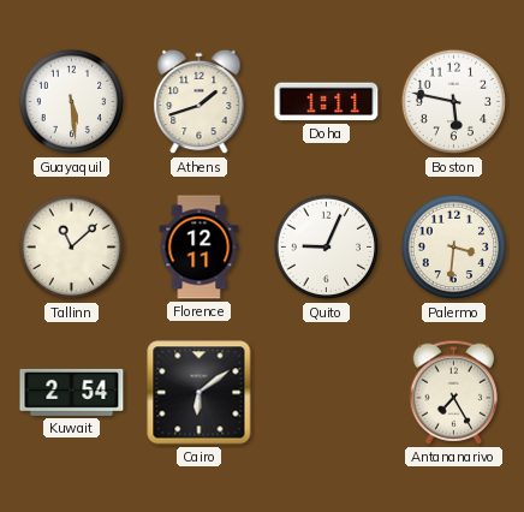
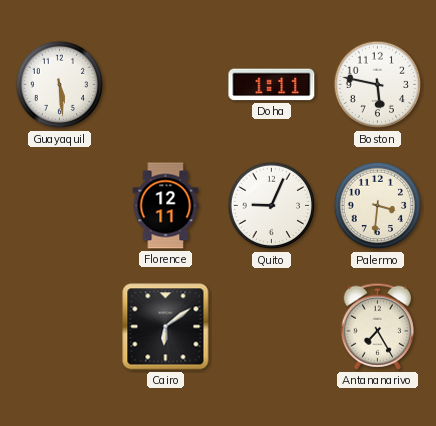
Athens: 1:42 -> none
Tallinn: 11:08 -> none
Kuwait: 2:54 -> none
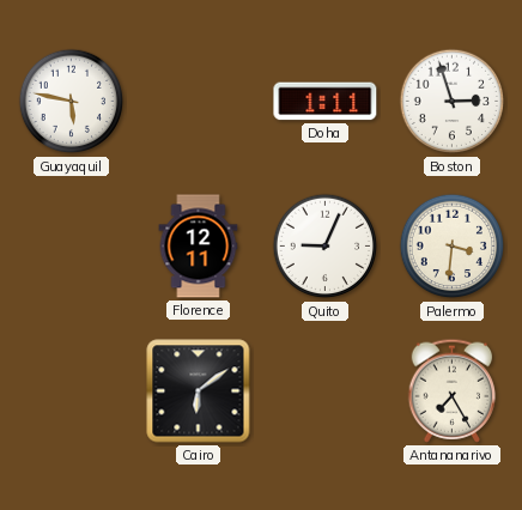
Guayaquil: 5:29 -> 5:47
Boston: 5:47 -> 2:57
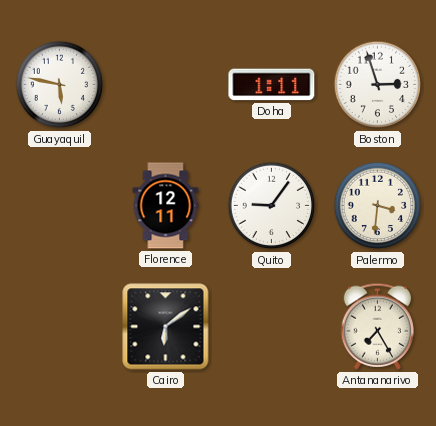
Quito: 9:04 -> 9:06
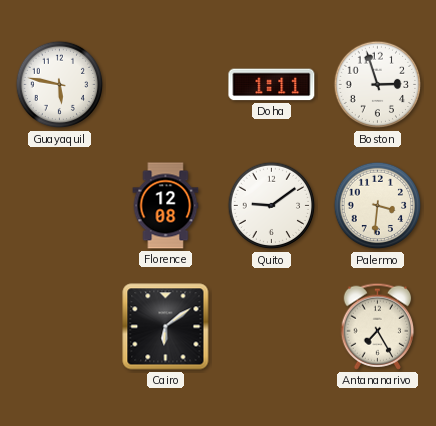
Florence: 12:11 -> 12:08
Quito: 9:06 -> 9:09
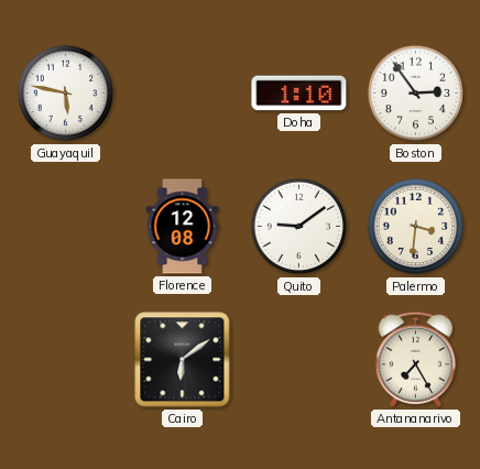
Doha: 1:11 -> 1:10
Boston: 2:57 -> 2:54
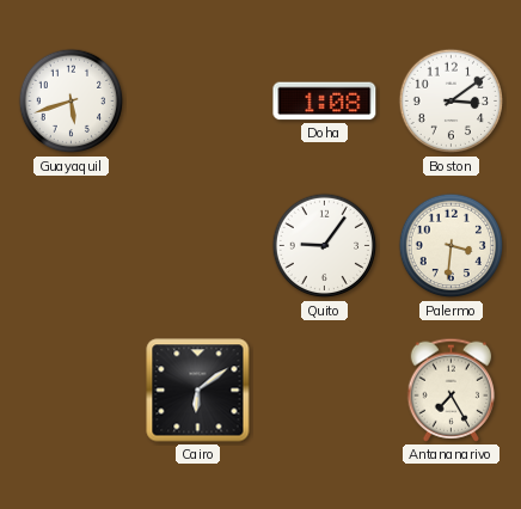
Guayaquil: 5:47 -> 5:42
Doha: 1:10 -> 1:08
Boston: 2:54 -> 3:09
Florence: 12:08 -> none
Quito: 9:09 -> 9:06
